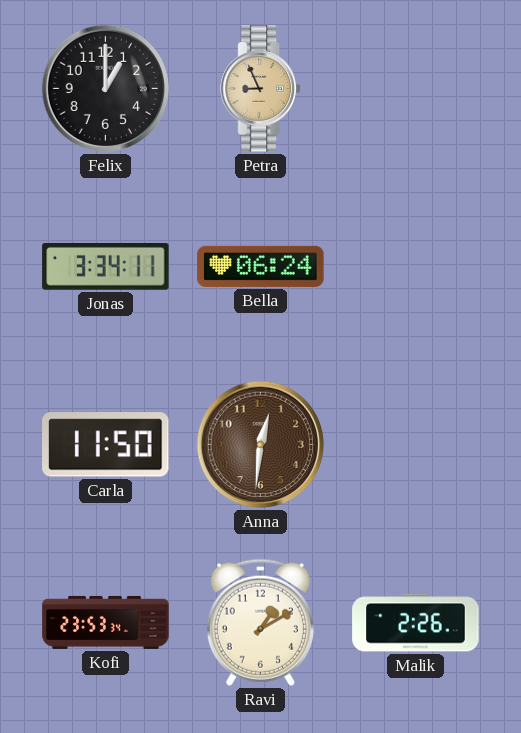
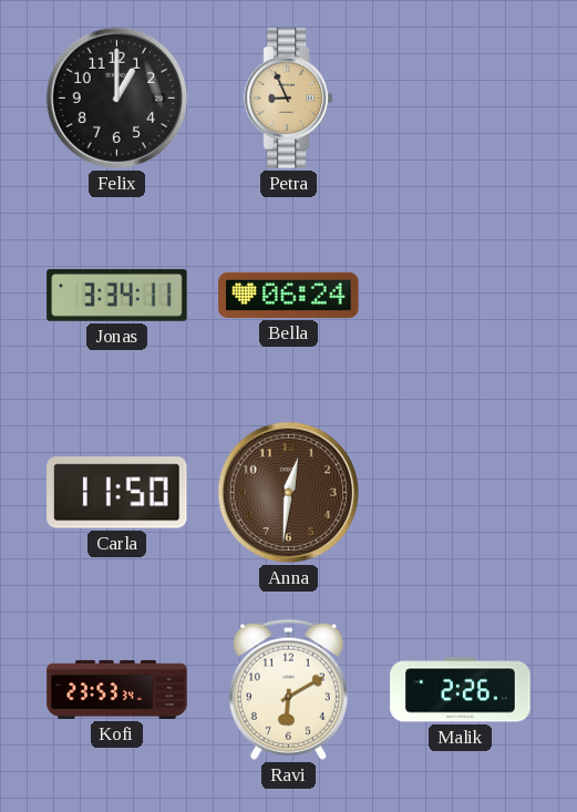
Ravi: 1:10 -> 6:10
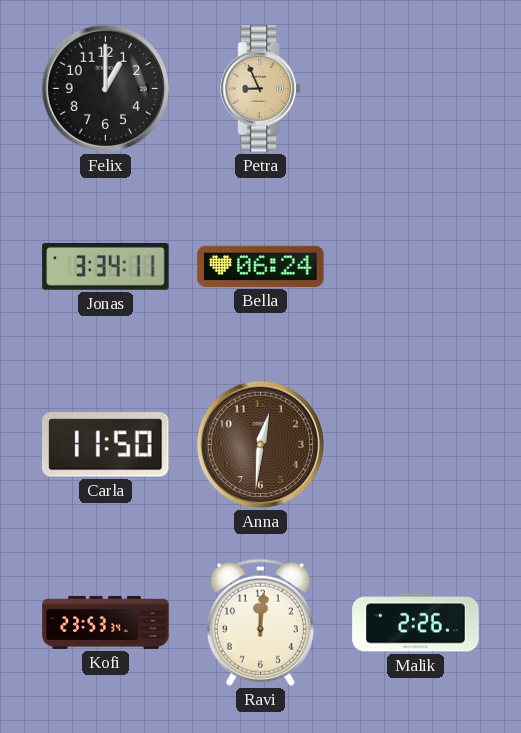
Ravi: 6:10 -> 12:01
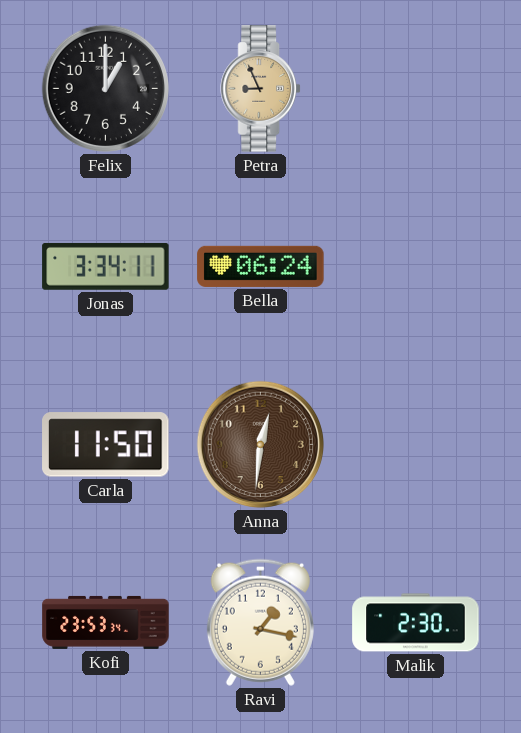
Ravi: 12:01 -> 1:17
Malik: 2:26 -> 2:30
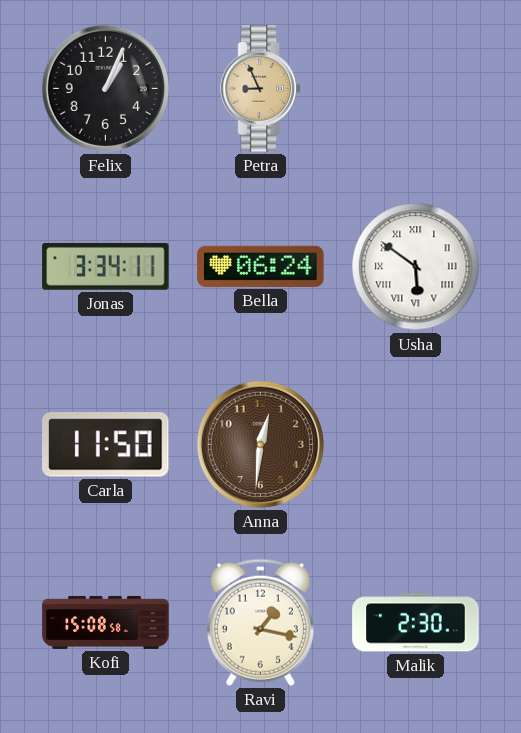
Felix: 1:00 -> 1:04
Usha: none -> 5:51
Kofi: 23:53 -> 15:08
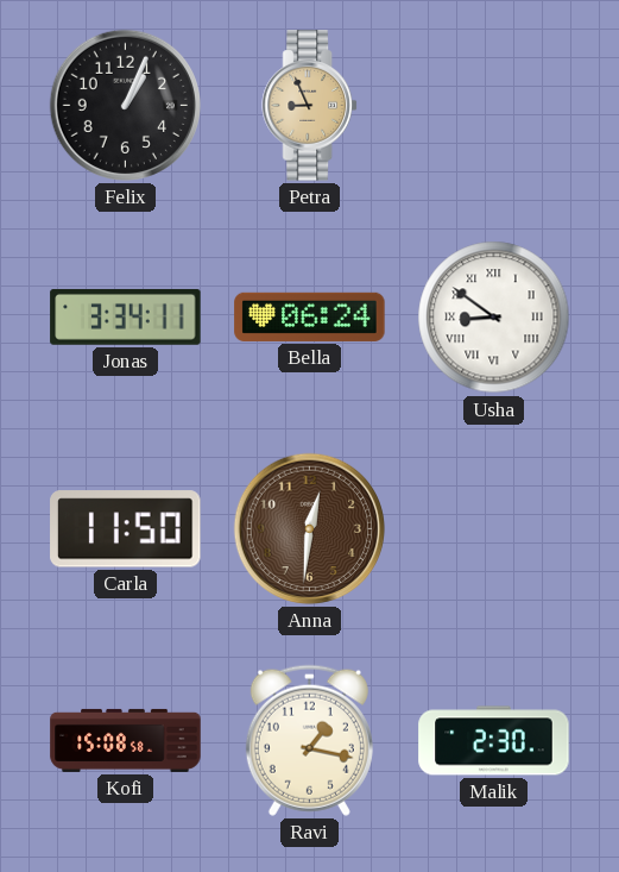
Usha: 5:51 -> 8:51
